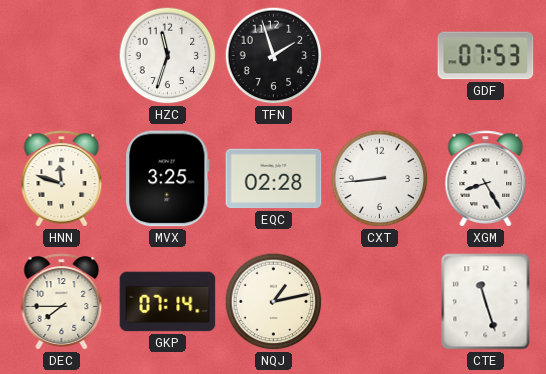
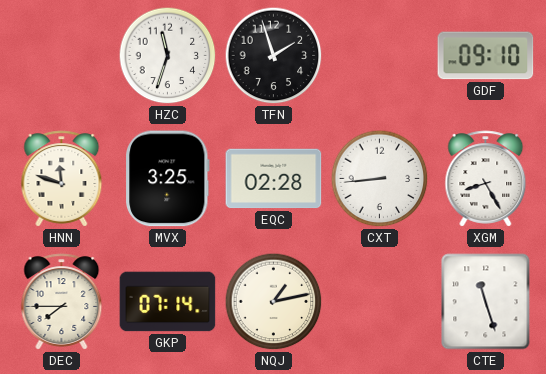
GDF: 07:53 -> 09:10
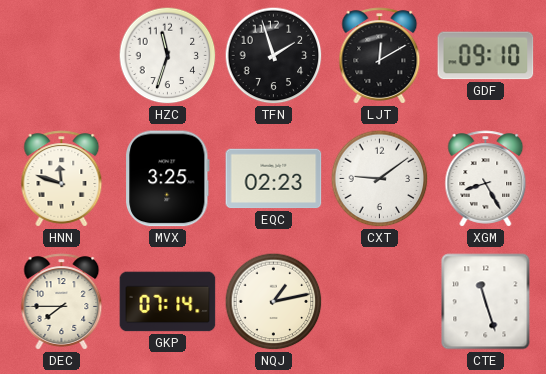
LJT: none -> 12:10
EQC: 02:28 -> 02:23
CXT: 8:44 -> 9:09
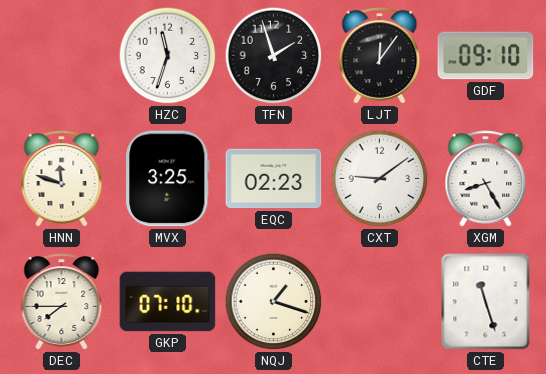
LJT: 12:10 -> 12:06
GKP: 07:14 -> 07:10
NQJ: 1:13 -> 1:18
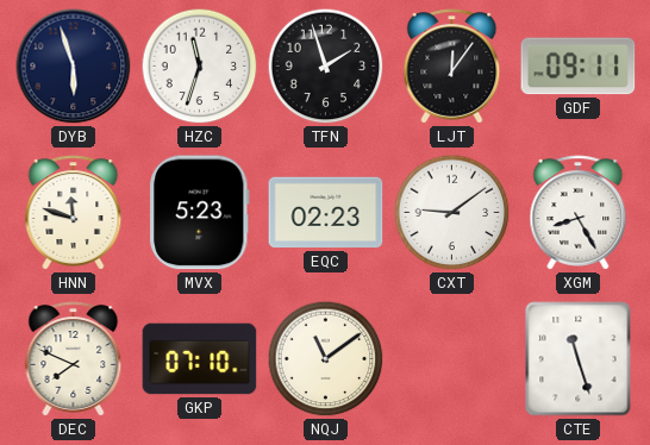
DYB: none -> 5:57
GDF: 09:10 -> 09:11
MVX: 3:25 -> 5:23
DEC: 7:45 -> 7:49
NQJ: 1:18 -> 11:09
